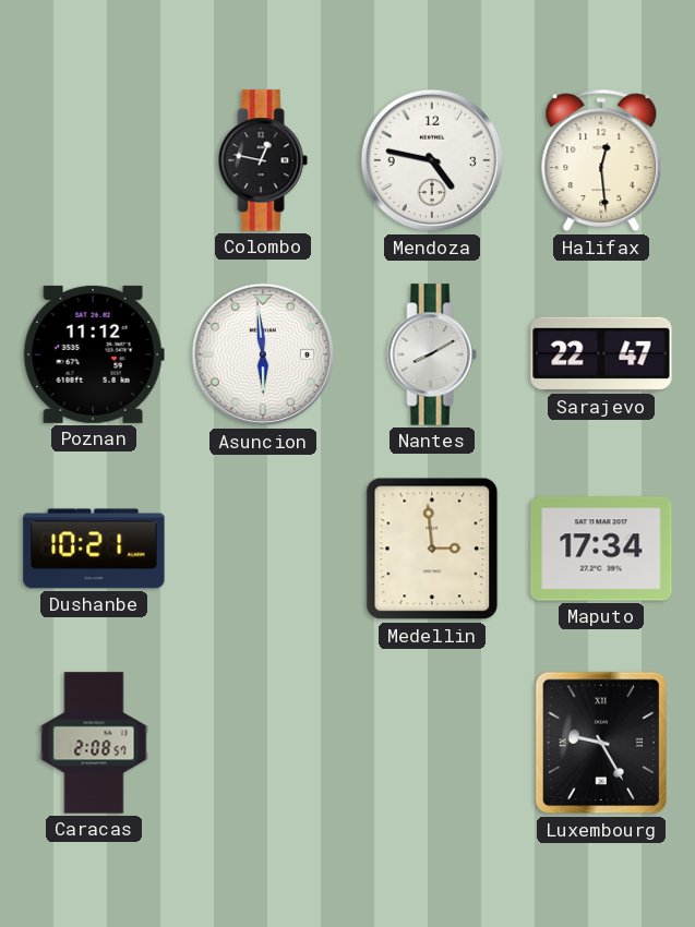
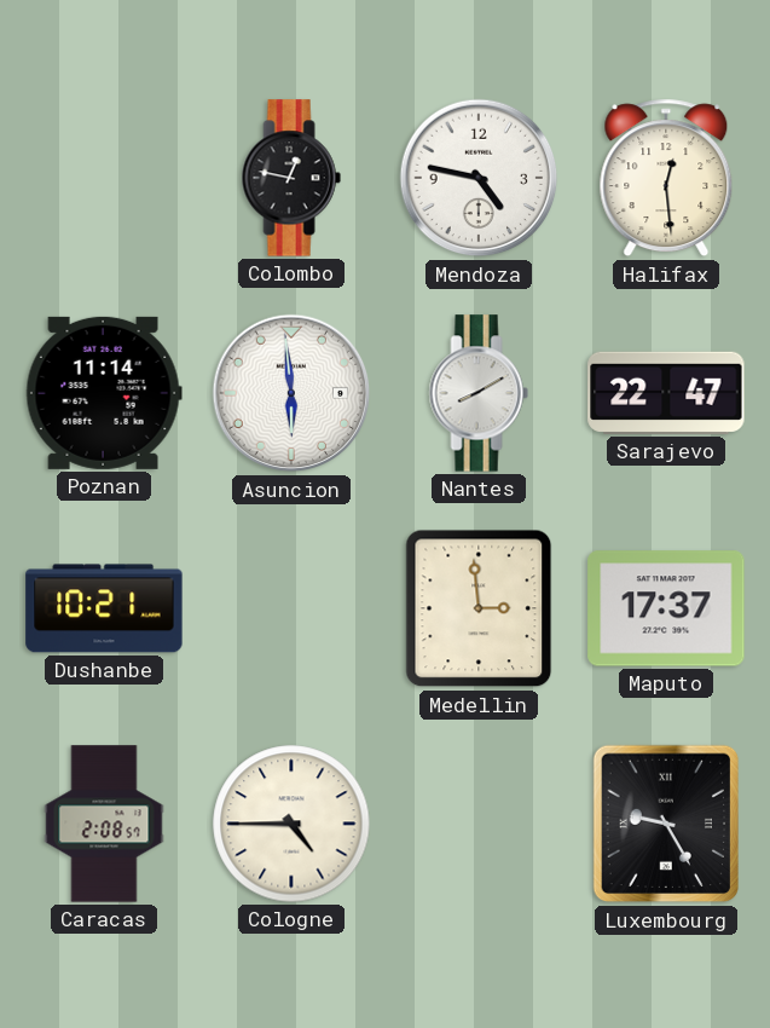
Poznan: 11:12 -> 11:14
Maputo: 17:34 -> 17:37
Cologne: none -> 4:45
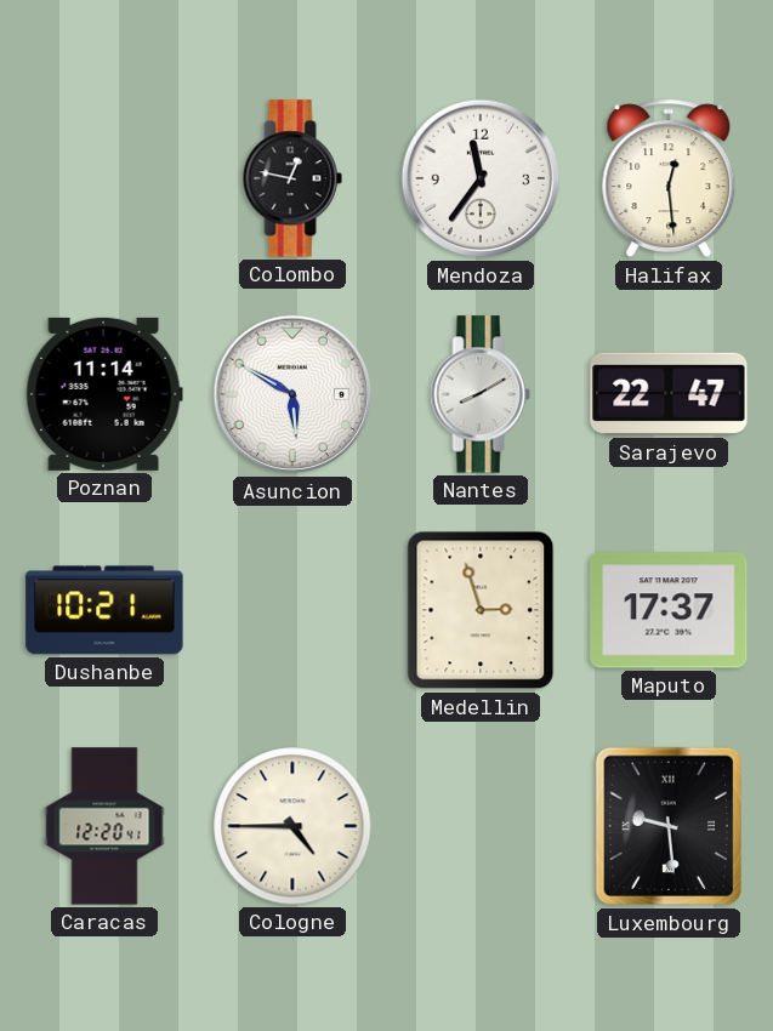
Mendoza: 4:47 -> 11:36
Asuncion: 5:59 -> 5:50
Medellin: 2:59 -> 2:57
Caracas: 2:08 -> 12:20
Luxembourg: 9:25 -> 9:29
